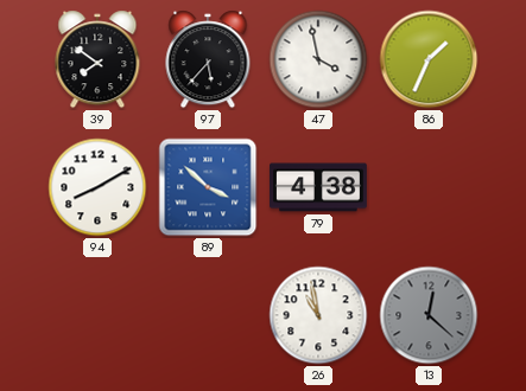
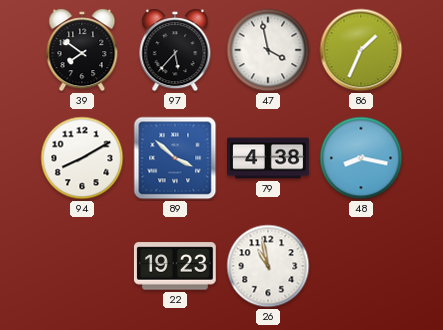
48: none -> 8:17
22: none -> 19:23
13: 12:22 -> none
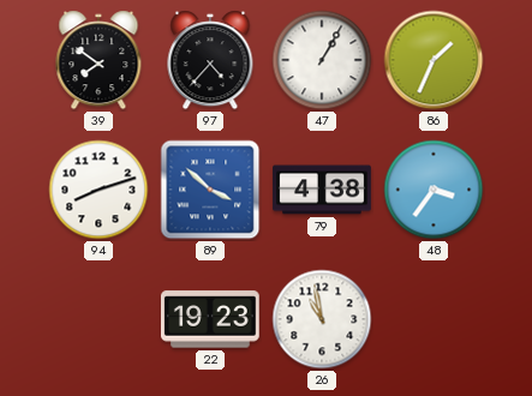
97: 5:37 -> 4:37
47: 3:58 -> 1:05
94: 8:10 -> 8:12
48: 8:17 -> 3:36
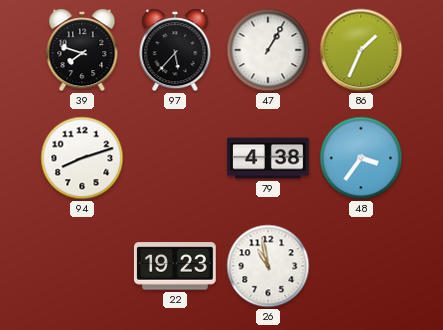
39: 7:51 -> 7:48
97: 4:37 -> 5:37
89: 3:52 -> none
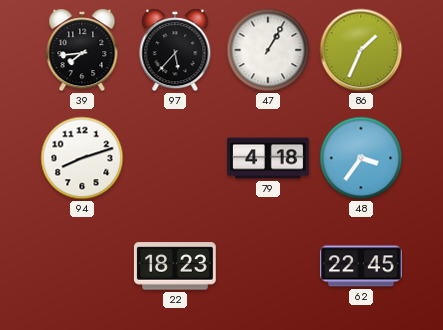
39: 7:48 -> 7:44
79: 4:38 -> 4:18
22: 19:23 -> 18:23
26: 10:58 -> none
62: none -> 22:45
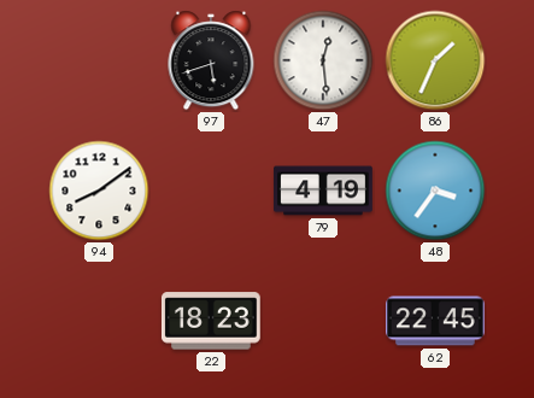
39: 7:44 -> none
97: 5:37 -> 5:42
47: 1:05 -> 12:29
94: 8:12 -> 8:09
79: 4:18 -> 4:19
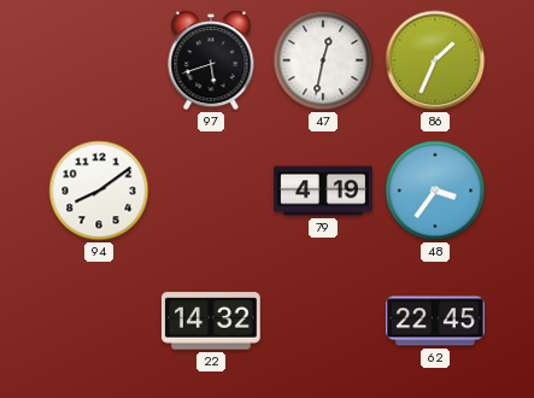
47: 12:29 -> 12:32
22: 18:23 -> 14:32
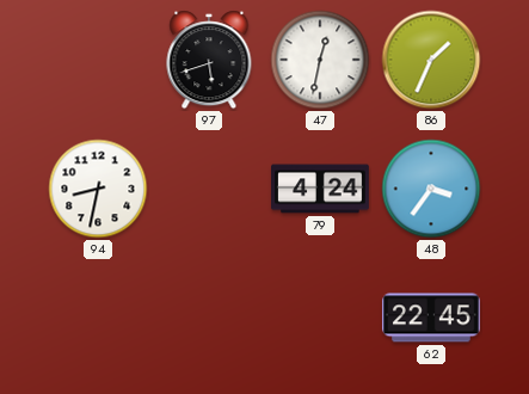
94: 8:09 -> 8:32
79: 4:19 -> 4:24
22: 14:32 -> none
